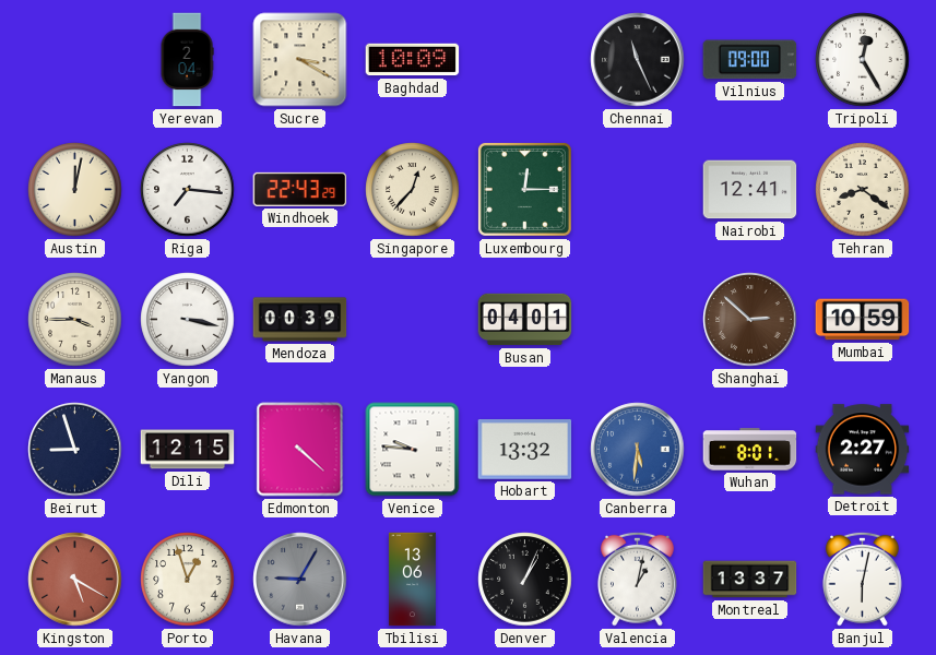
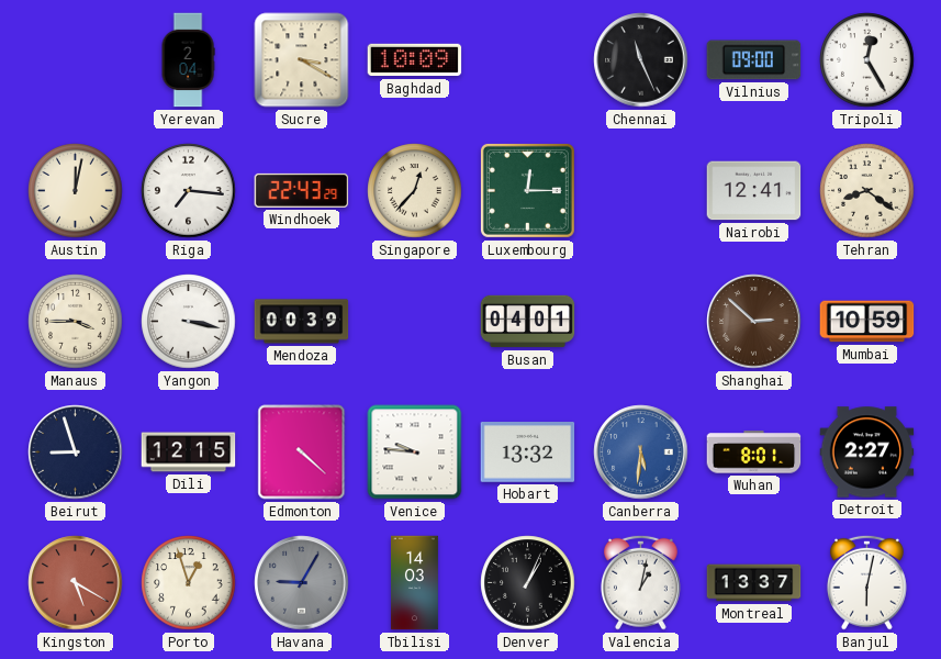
Tbilisi: 13:06 -> 14:03
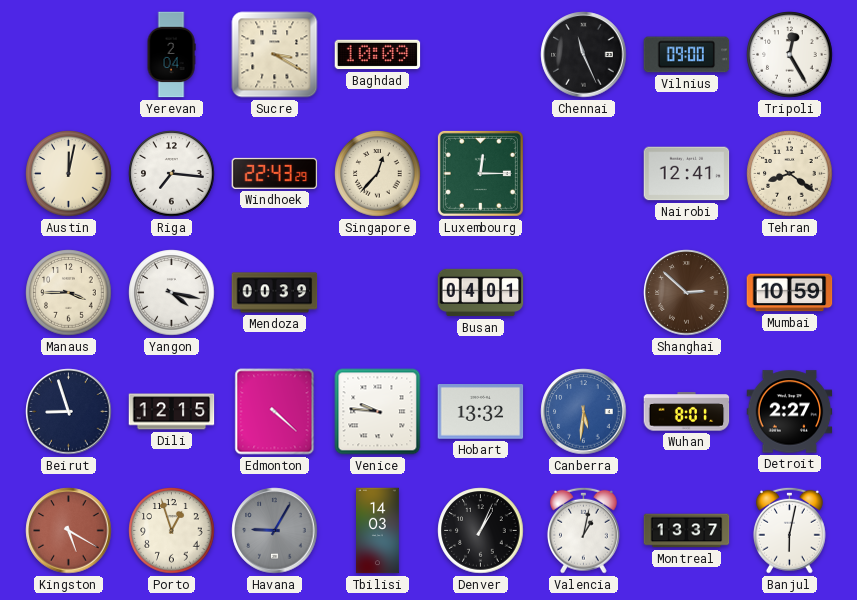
Yangon: 3:17 -> 4:17
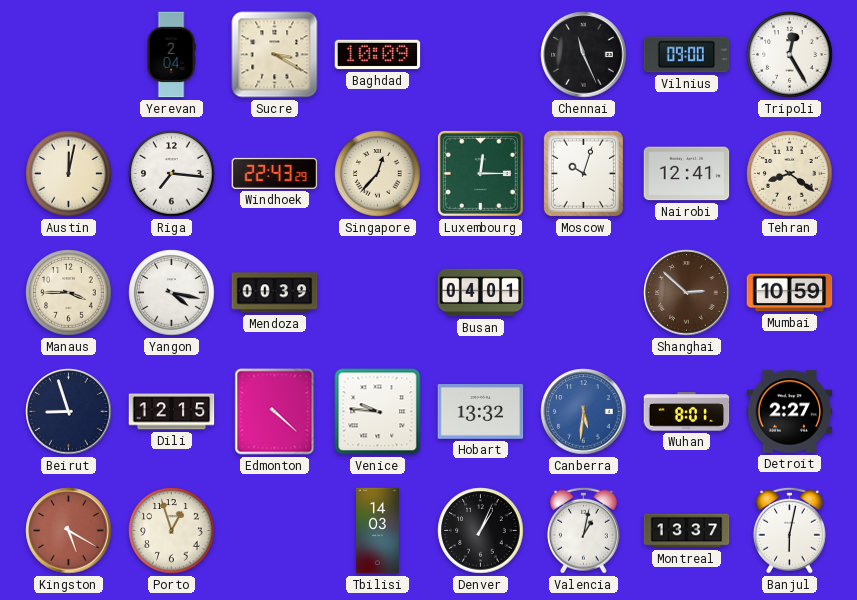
Moscow: none -> 10:03
Havana: 9:05 -> none
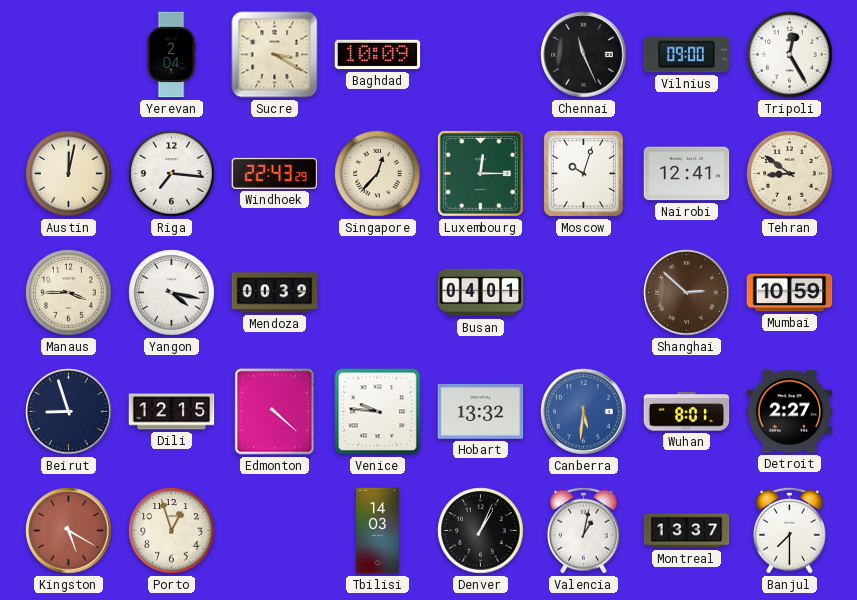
Tehran: 8:21 -> 8:51
Banjul: 6:02 -> 7:30
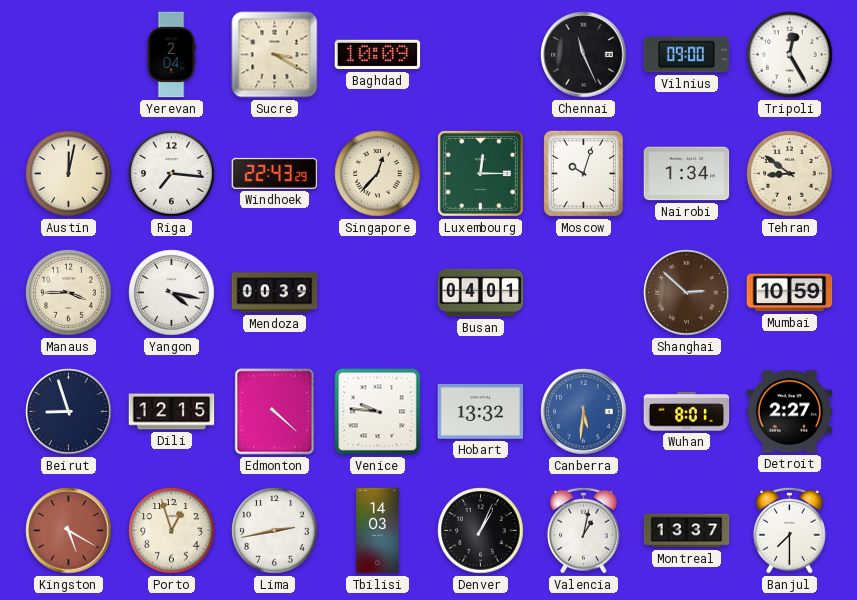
Nairobi: 12:41 -> 1:34
Lima: none -> 2:43
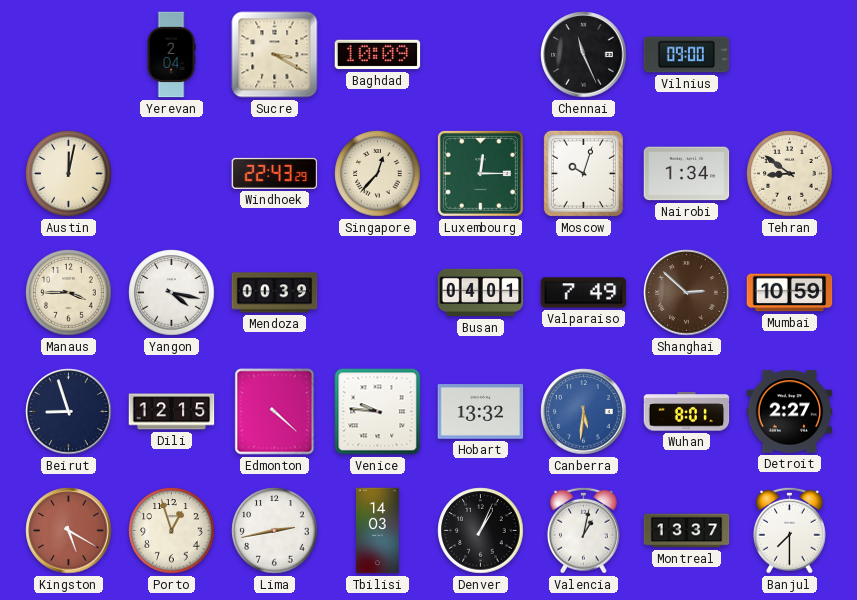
Tripoli: 12:25 -> none
Riga: 7:16 -> none
Valparaiso: none -> 7:49
